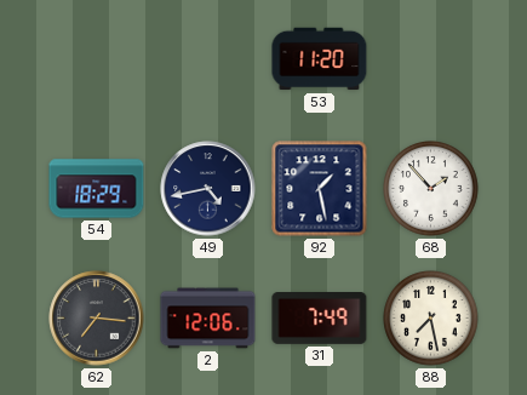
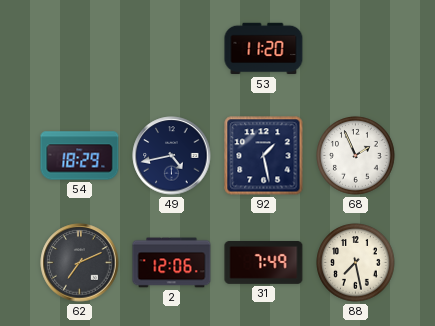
68: 1:53 -> 1:56
62: 7:16 -> 7:11
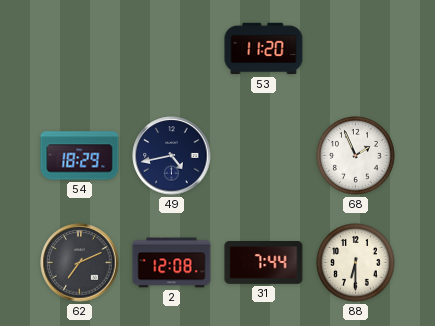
92: 1:28 -> none
2: 12:06 -> 12:08
31: 7:49 -> 7:44
88: 7:28 -> 6:30
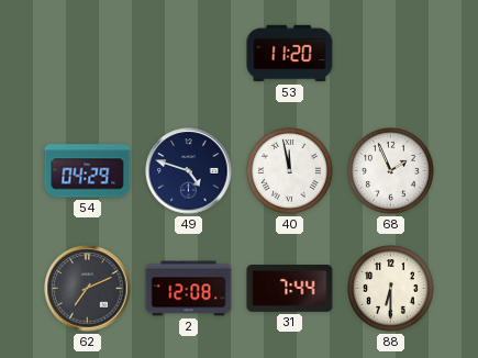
54: 18:29 -> 04:29
49: 4:43 -> 4:48
40: none -> 11:58
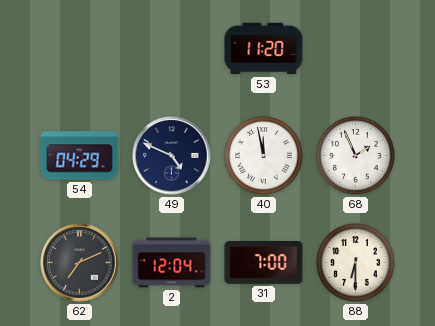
49: 4:48 -> 4:49
2: 12:08 -> 12:04
31: 7:44 -> 7:00
